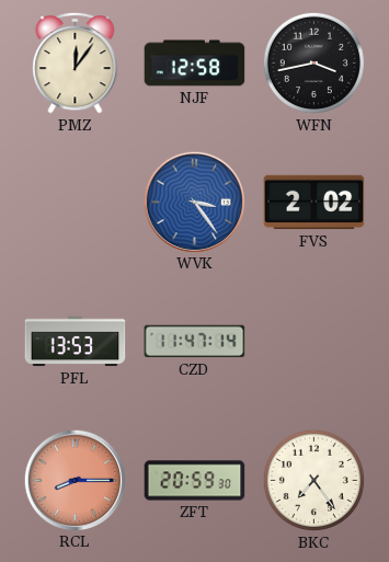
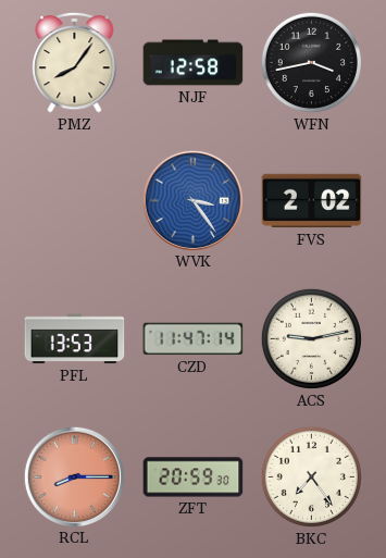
PMZ: 12:06 -> 8:06
ACS: none -> 9:13
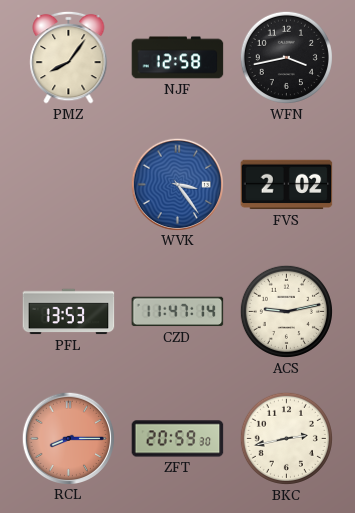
BKC: 7:24 -> 2:43
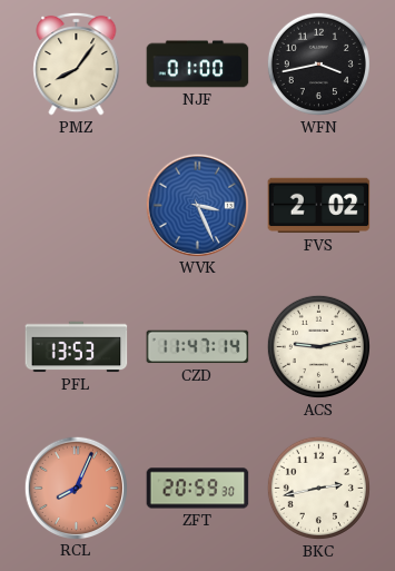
NJF: 12:58 -> 01:00
WVK: 3:24 -> 3:26
RCL: 8:15 -> 8:04
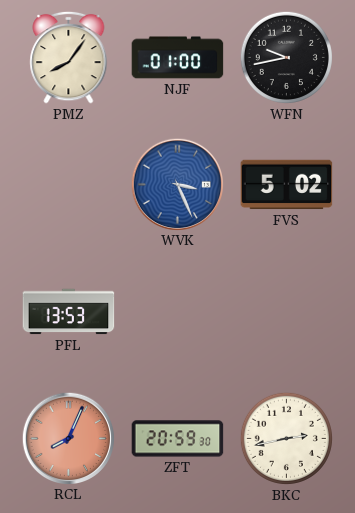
WFN: 3:43 -> 9:43
FVS: 2:02 -> 5:02
CZD: 11:47 -> none
ACS: 9:13 -> none
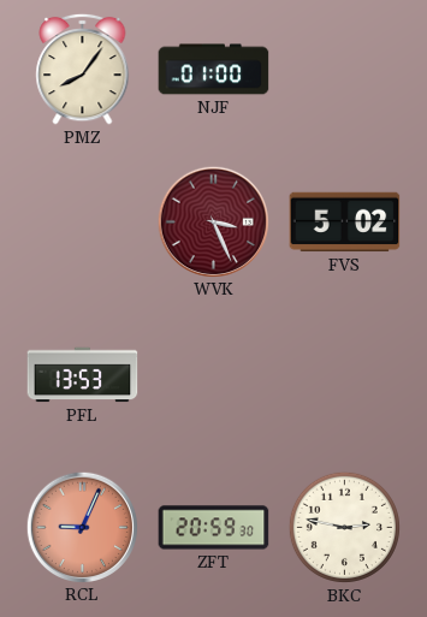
WFN: 9:43 -> none
WVK dial: blue -> burgundy
RCL: 8:04 -> 9:04
BKC: 2:43 -> 2:47
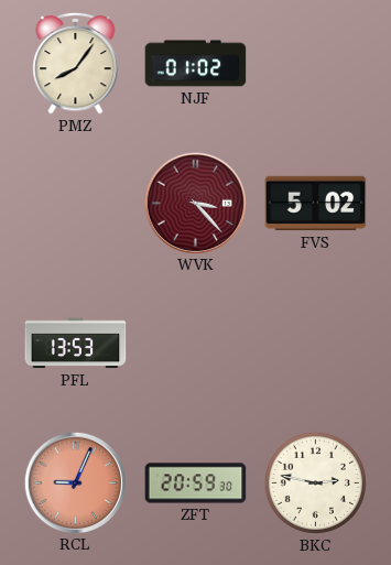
NJF: 01:00 -> 01:02
WVK: 3:26 -> 3:23
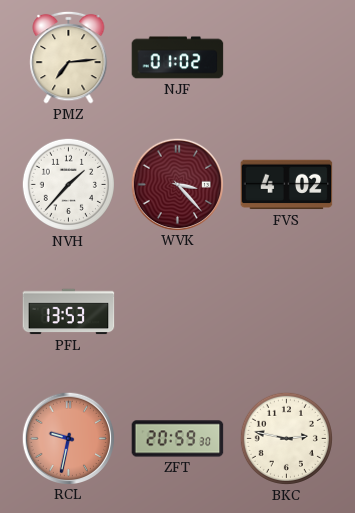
PMZ: 8:06 -> 7:14
NVH: none -> 1:37
FVS: 5:02 -> 4:02
RCL: 9:04 -> 9:32
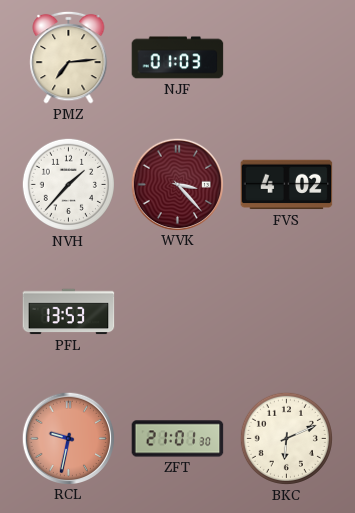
NJF: 01:02 -> 01:03
ZFT: 20:59 -> 21:01
BKC: 2:47 -> 6:11
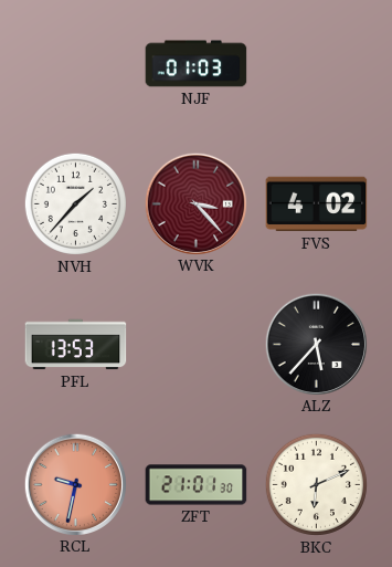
PMZ: 7:14 -> none
ALZ: none -> 5:37
